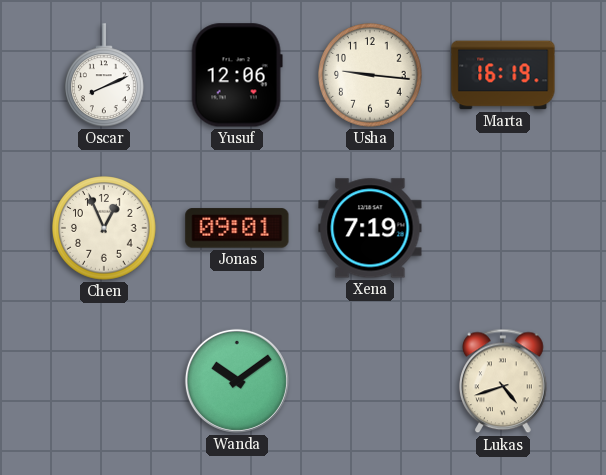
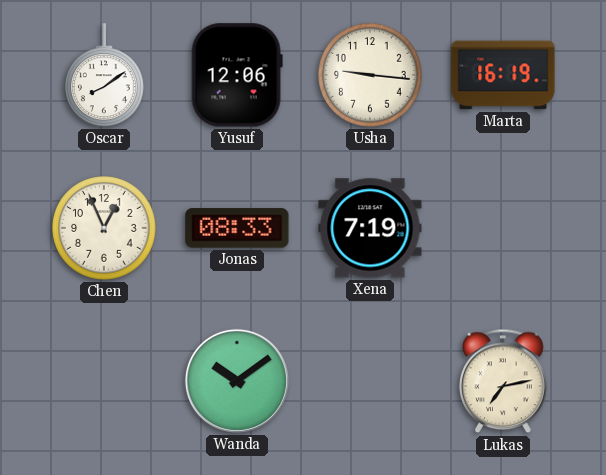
Oscar: 8:11 -> 8:09
Jonas: 09:01 -> 08:33
Lukas: 4:42 -> 7:13
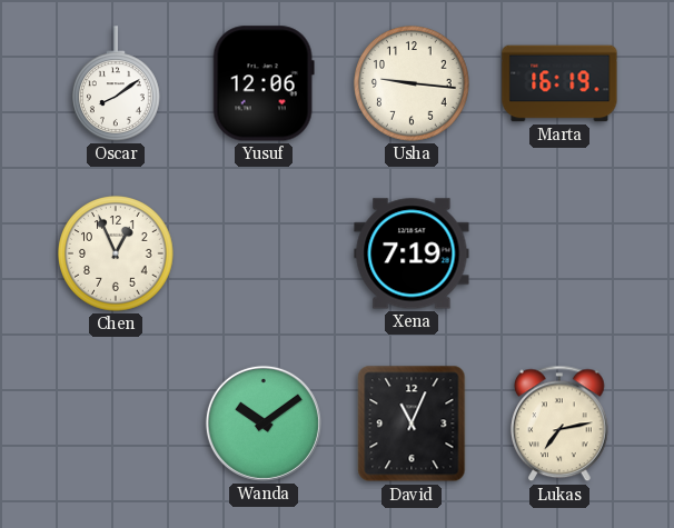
Jonas: 08:33 -> none
David: none -> 11:04
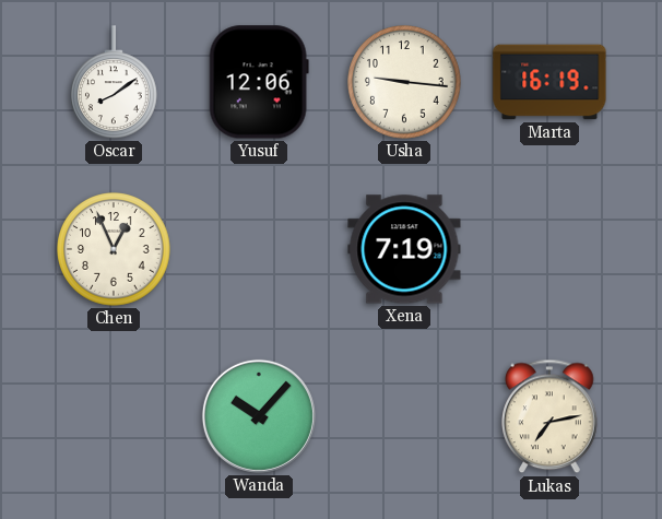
Wanda: 10:09 -> 10:07
David: 11:04 -> none
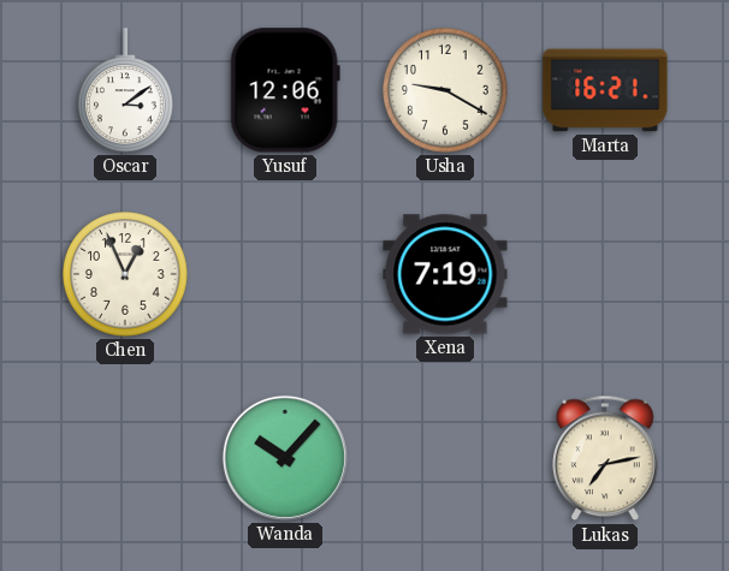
Oscar: 8:09 -> 3:09
Usha: 9:16 -> 9:20
Marta: 16:19 -> 16:21
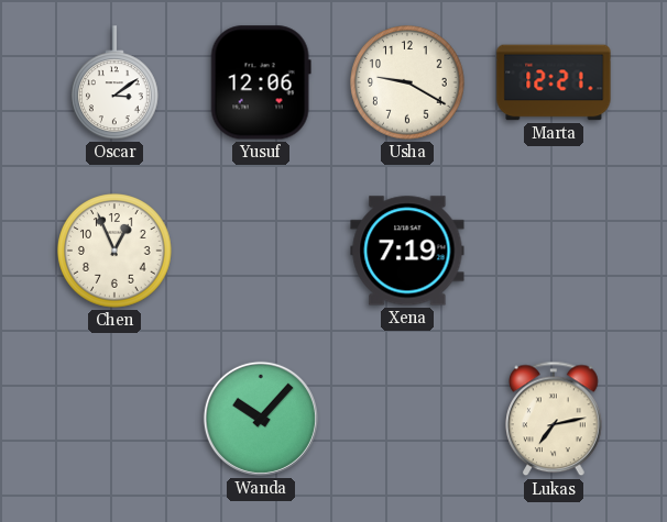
Marta: 16:21 -> 12:21
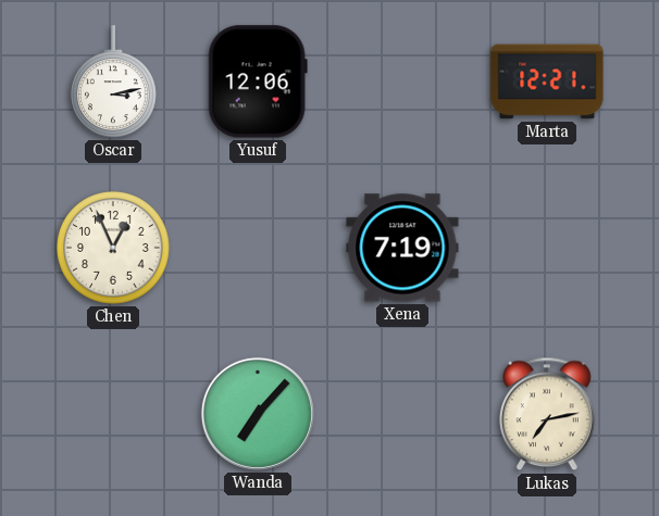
Oscar: 3:09 -> 3:13
Usha: 9:20 -> none
Wanda: 10:07 -> 7:07
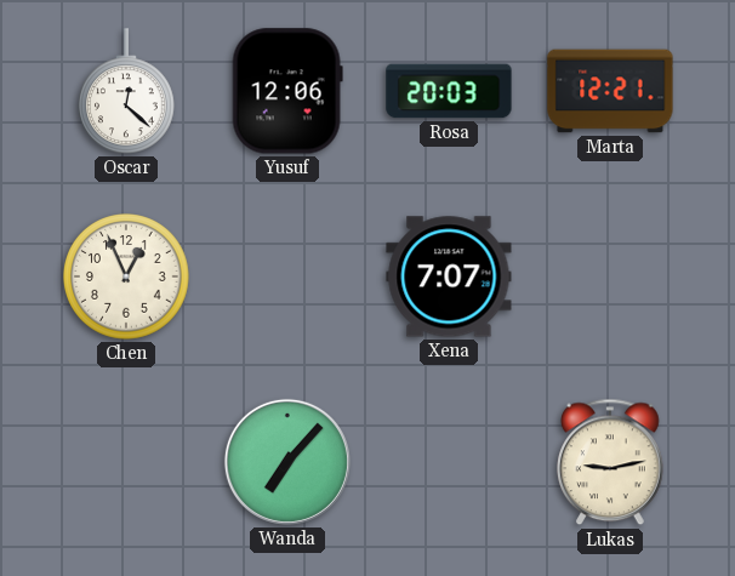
Oscar: 3:13 -> 12:22
Rosa: none -> 20:03
Xena: 7:19 -> 7:07
Lukas: 7:13 -> 9:13
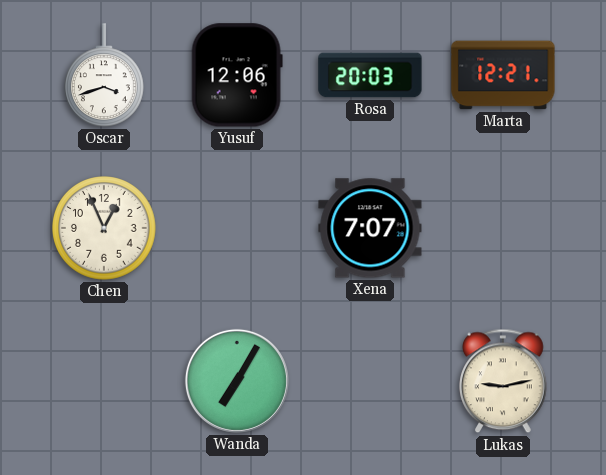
Oscar: 12:22 -> 3:42
Wanda: 7:07 -> 7:05
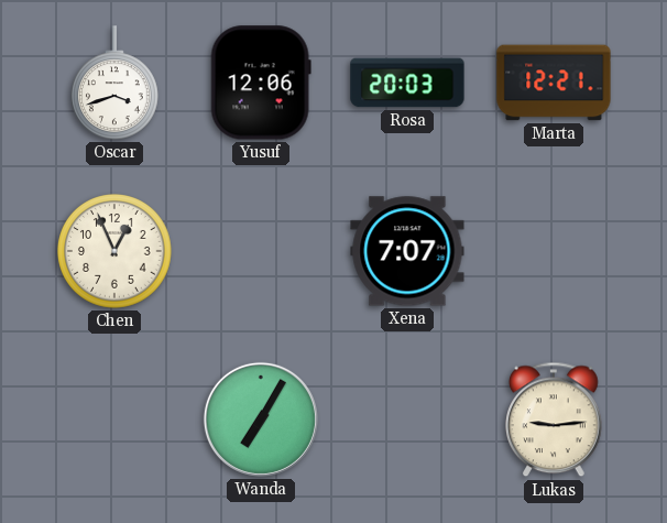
Lukas: 9:13 -> 9:14
